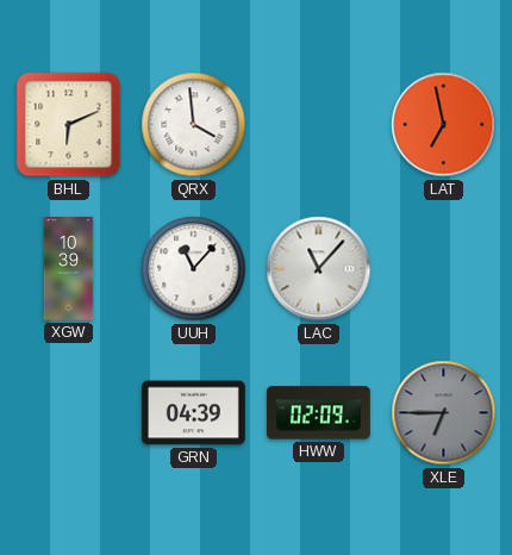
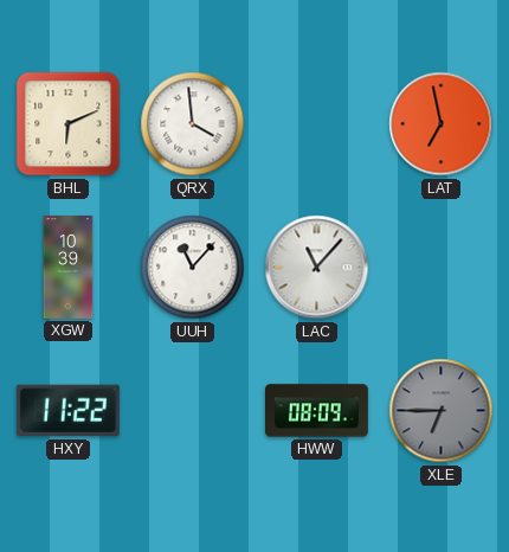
HXY: none -> 11:22
GRN: 04:39 -> none
HWW: 02:09 -> 08:09
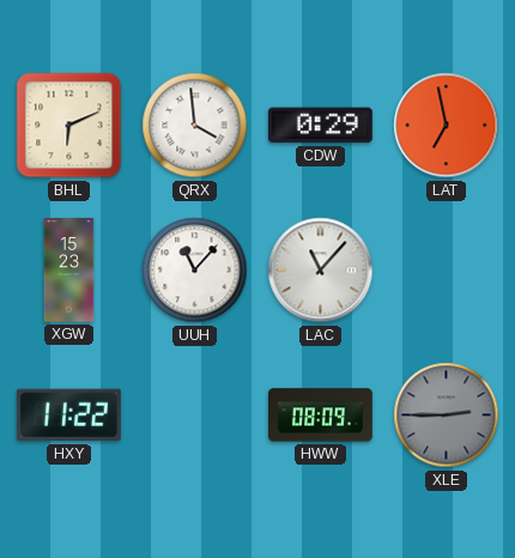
CDW: none -> 0:29
XGW: 10:39 -> 15:23
XLE: 6:45 -> 2:45
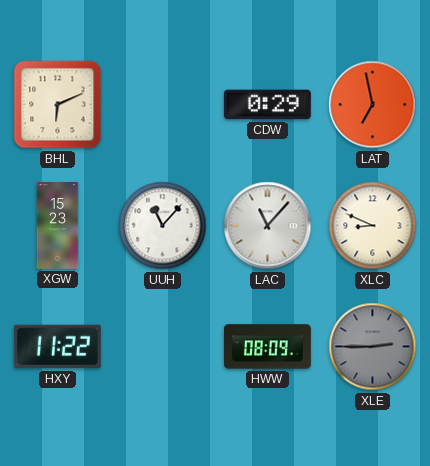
QRX: 3:59 -> none
XLC: none -> 8:49
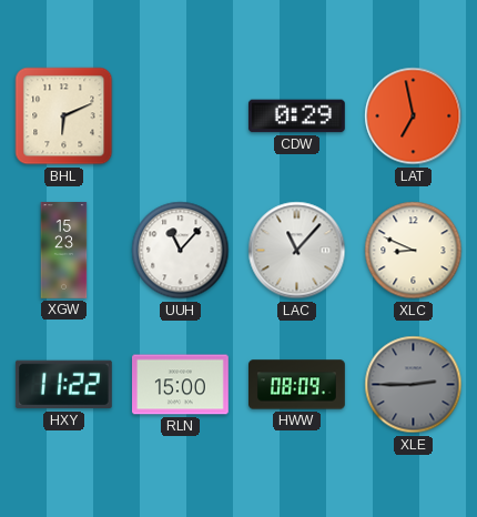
RLN: none -> 15:00
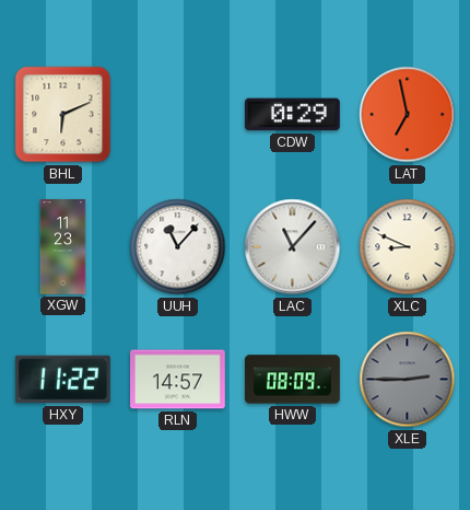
XGW: 15:23 -> 11:23
RLN: 15:00 -> 14:57
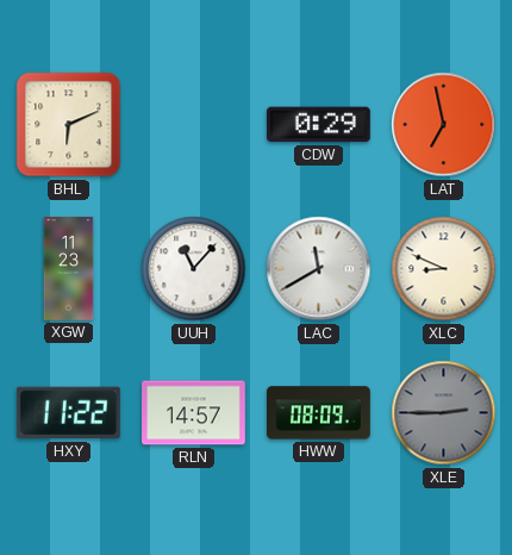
LAC: 11:07 -> 11:40
